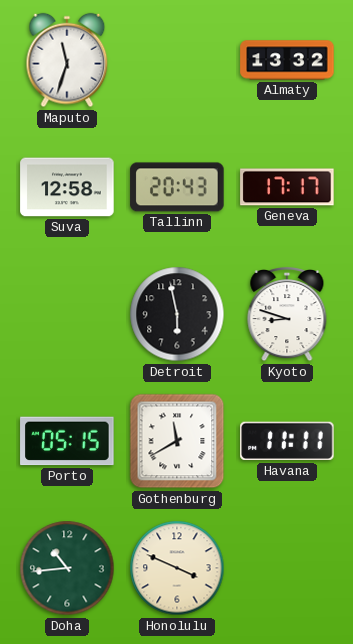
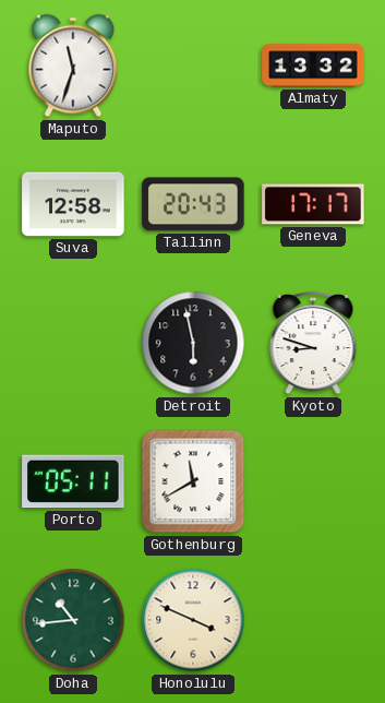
Porto: 05:15 -> 05:11
Havana: 11:11 -> none
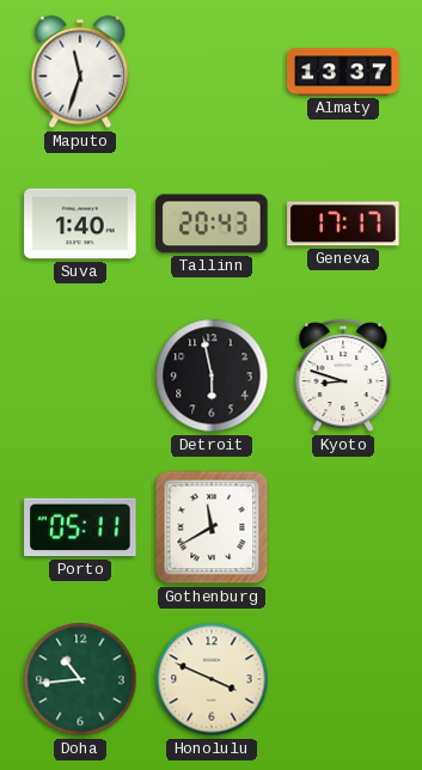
Almaty: 13:32 -> 13:37
Suva: 12:58 -> 1:40
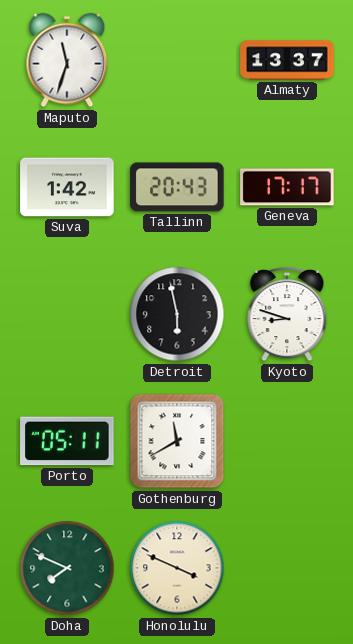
Suva: 1:40 -> 1:42
Doha: 10:44 -> 7:49
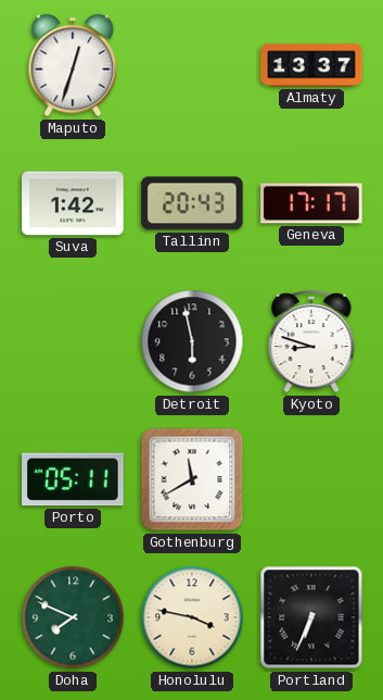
Maputo: 11:33 -> 12:33
Honolulu: 3:49 -> 3:47
Portland: none -> 6:34
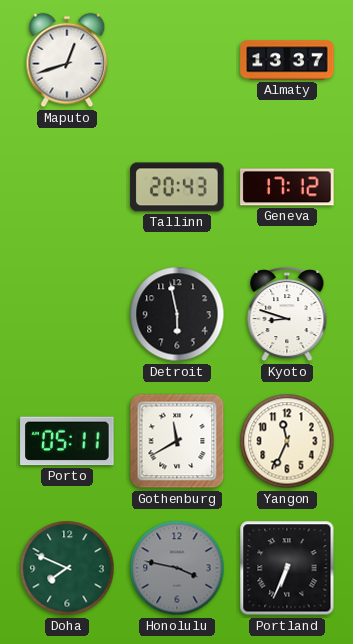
Maputo: 12:33 -> 12:42
Suva: 1:42 -> none
Geneva: 17:17 -> 17:12
Yangon: none -> 11:34
Honolulu dial: cream -> grey
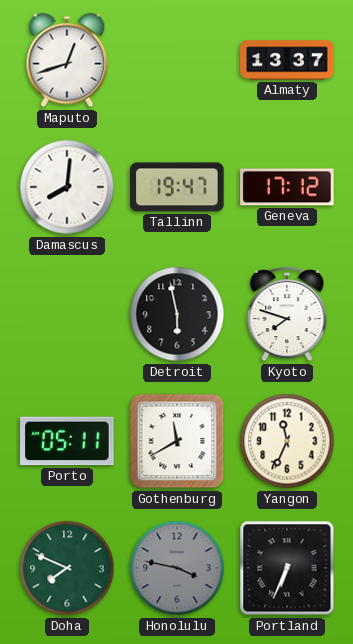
Damascus: none -> 8:01
Tallinn: 20:43 -> 19:47
Kyoto: 8:48 -> 7:48
